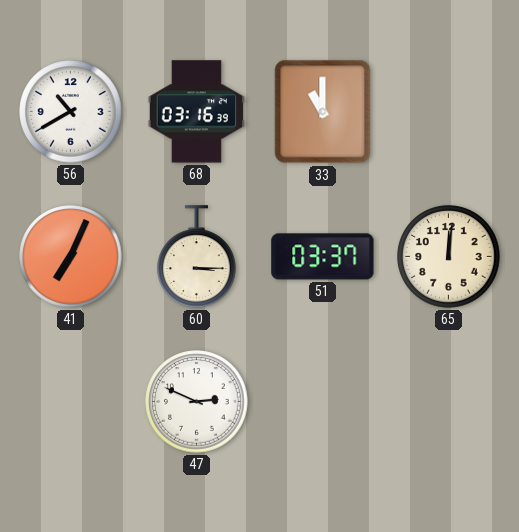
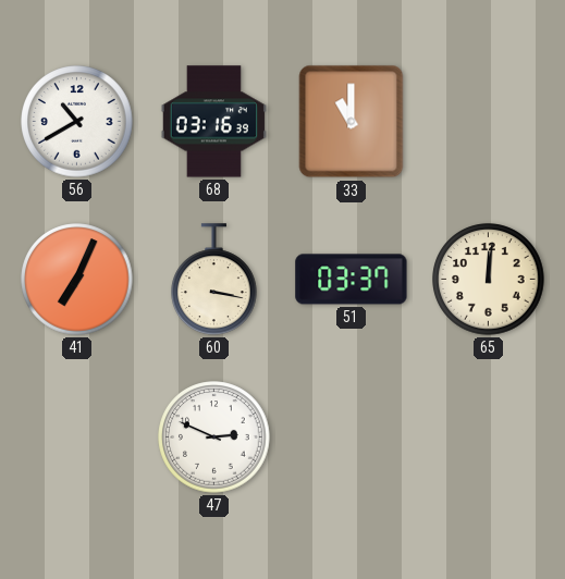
60: 3:15 -> 3:17
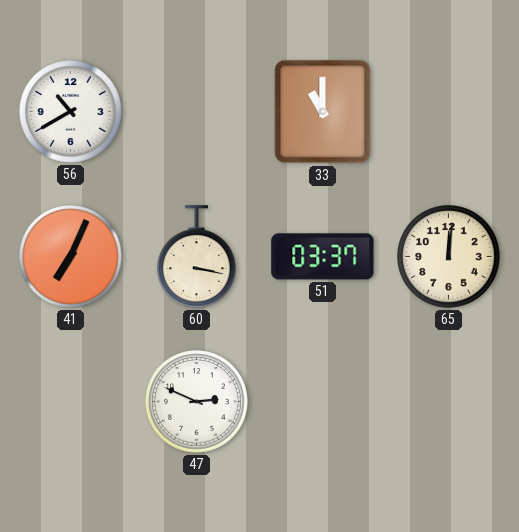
68: 03:16 -> none
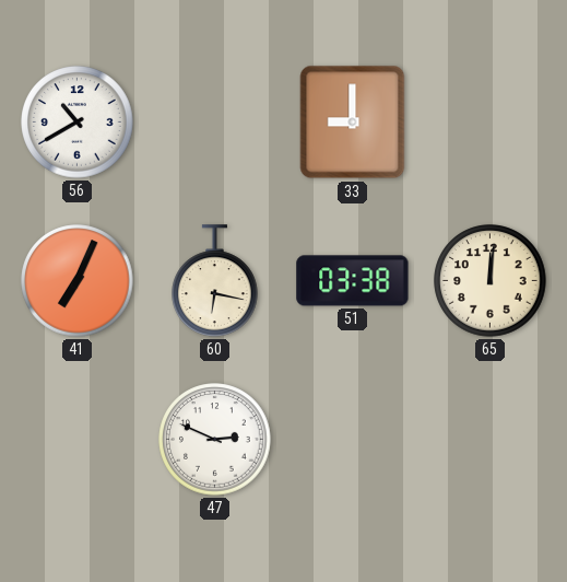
33: 11:00 -> 9:00
60: 3:17 -> 6:17
51: 03:37 -> 03:38
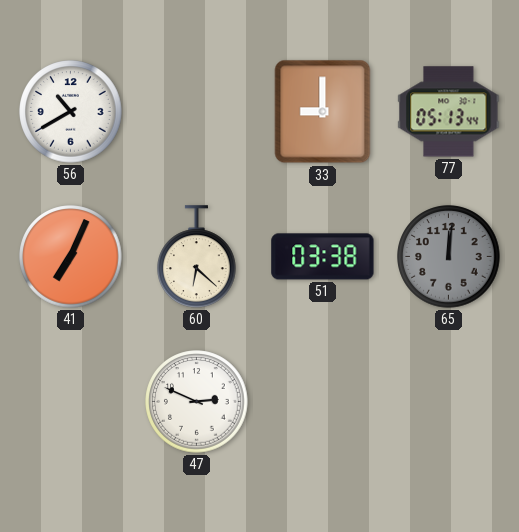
77: none -> 05:13
60: 6:17 -> 6:22
65 dial: cream -> grey
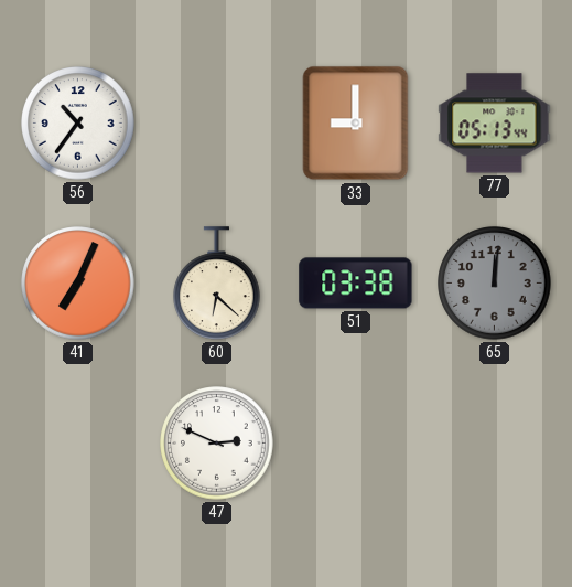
56: 10:40 -> 10:36
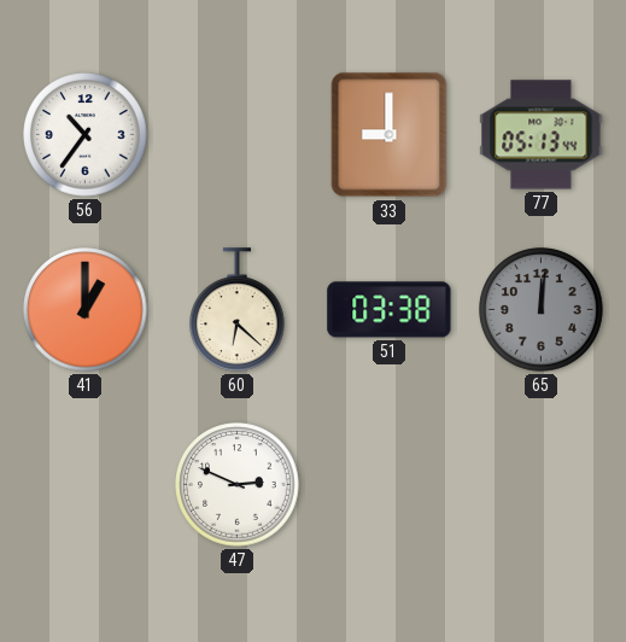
41: 7:04 -> 1:00
